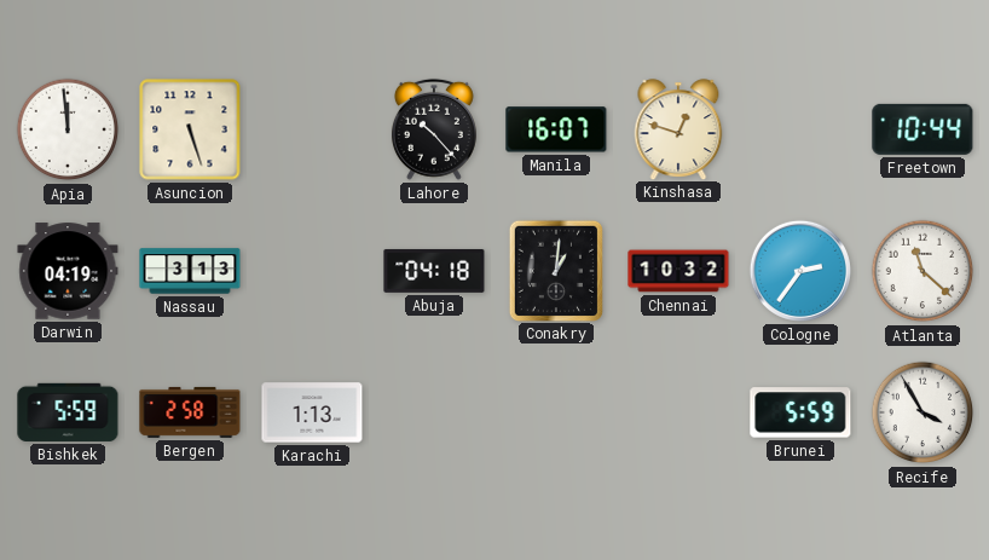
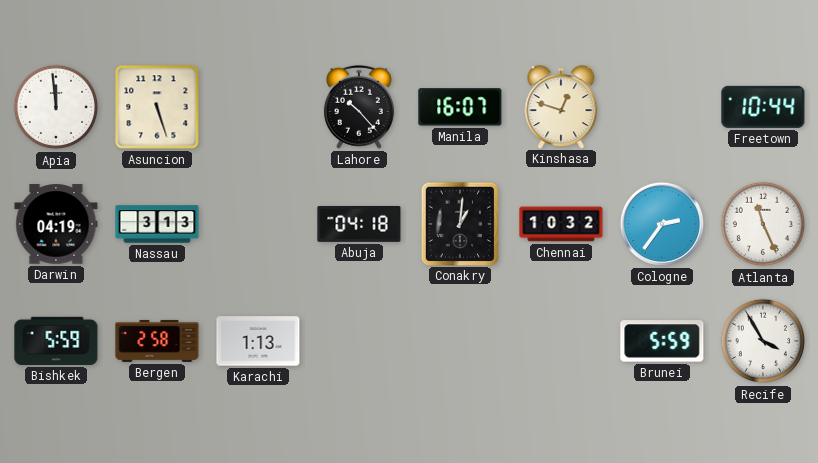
Atlanta: 11:22 -> 11:26
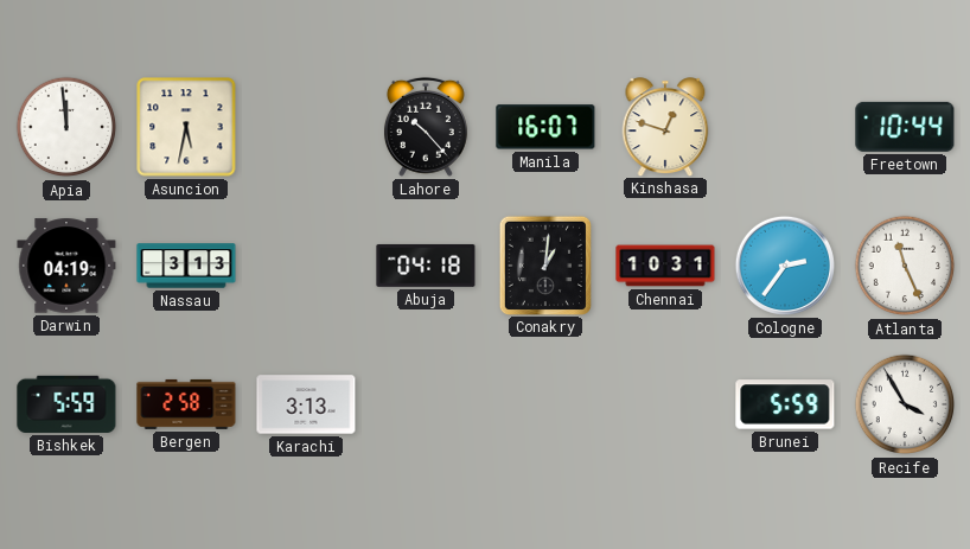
Asuncion: 5:27 -> 5:32
Chennai: 10:32 -> 10:31
Karachi: 1:13 -> 3:13
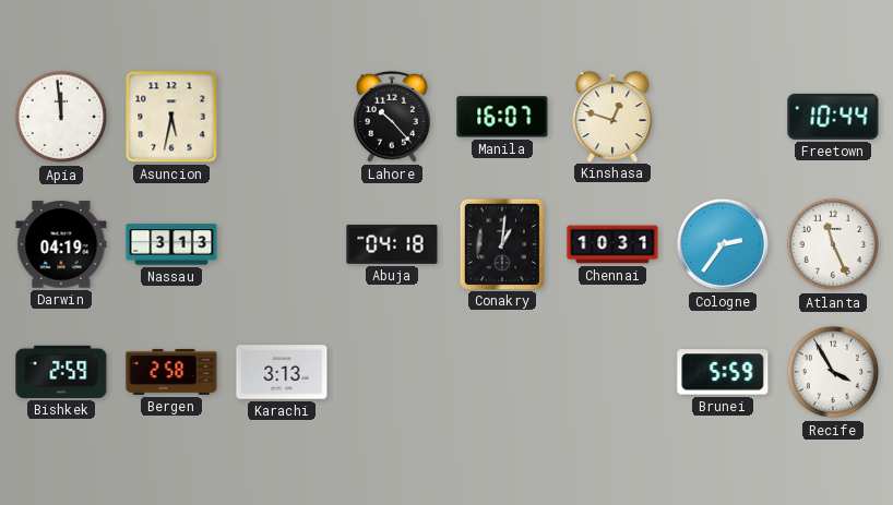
Bishkek: 5:59 -> 2:59
